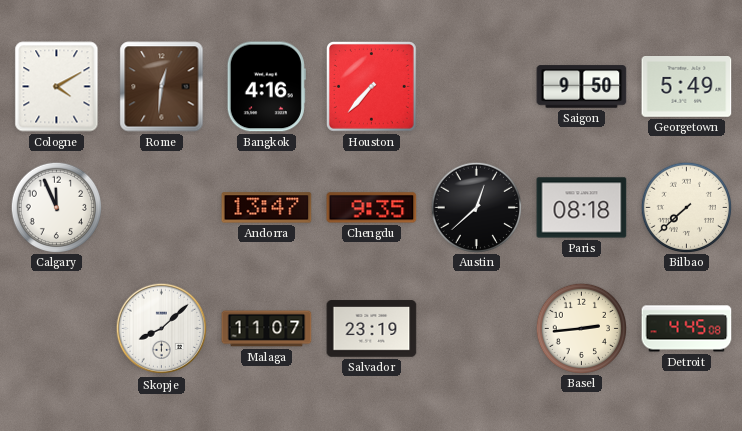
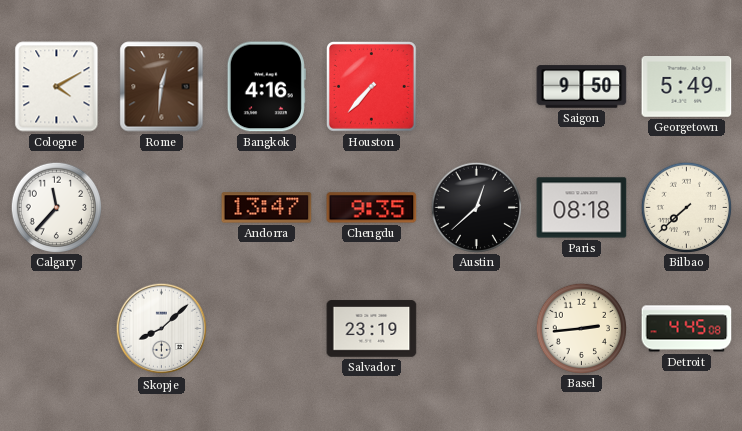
Calgary: 11:56 -> 11:37
Malaga: 11:07 -> none
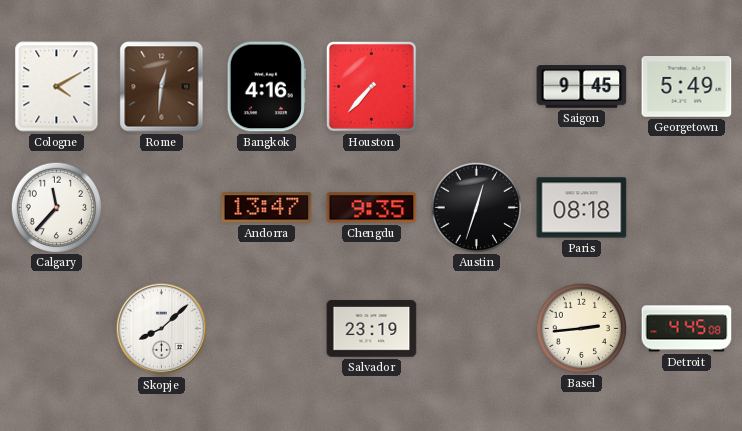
Saigon: 9:50 -> 9:45
Austin: 12:38 -> 12:33
Bilbao: 7:38 -> none
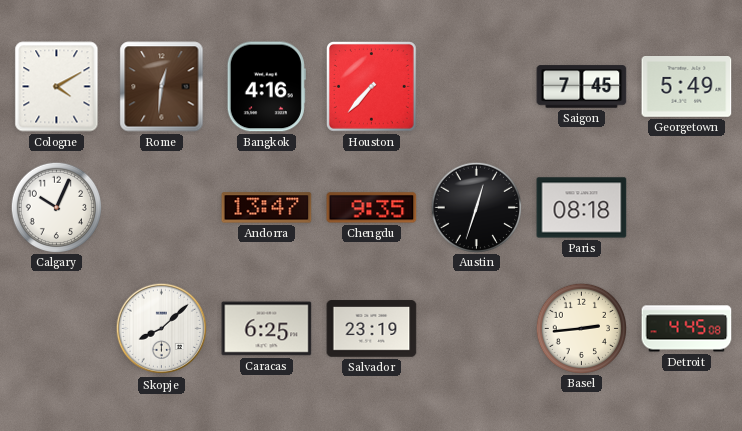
Saigon: 9:45 -> 7:45
Calgary: 11:37 -> 10:04
Caracas: none -> 6:25
